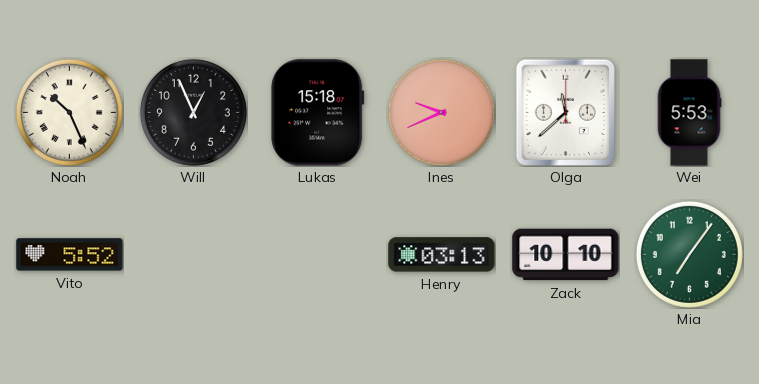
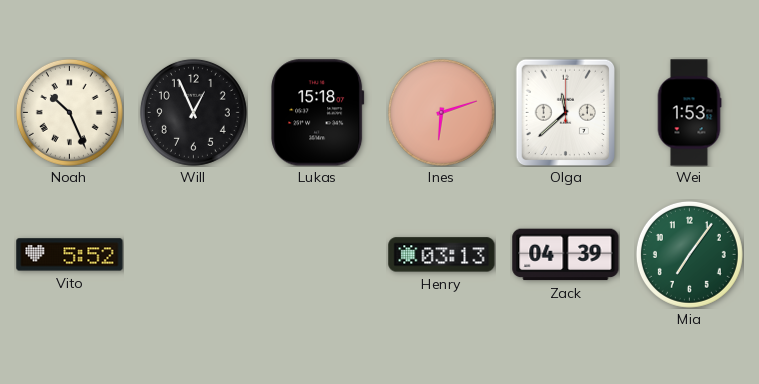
Ines: 9:41 -> 6:12
Wei: 5:53 -> 1:53
Zack: 10:10 -> 04:39
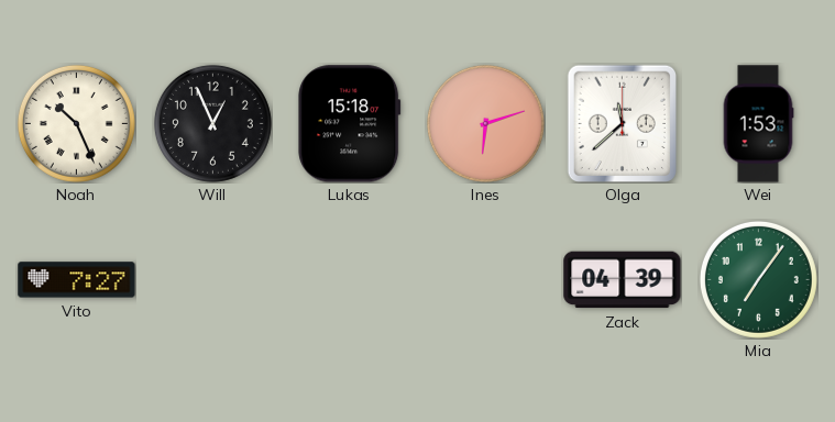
Vito: 5:52 -> 7:27
Henry: 03:13 -> none
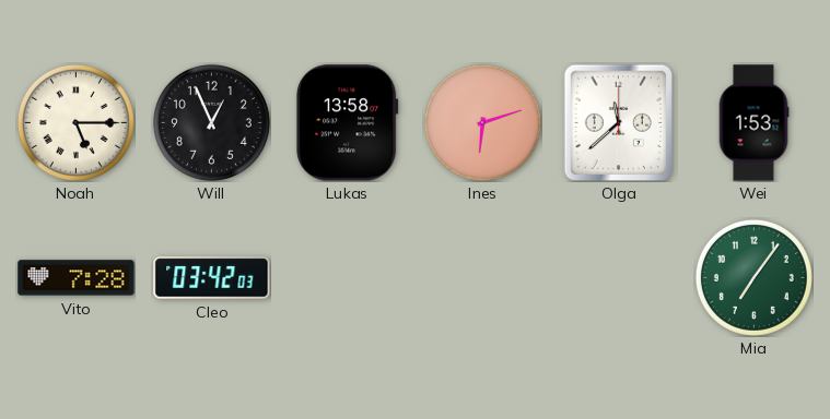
Noah: 10:26 -> 5:15
Lukas: 15:18 -> 13:58
Vito: 7:27 -> 7:28
Cleo: none -> 03:42
Zack: 04:39 -> none
